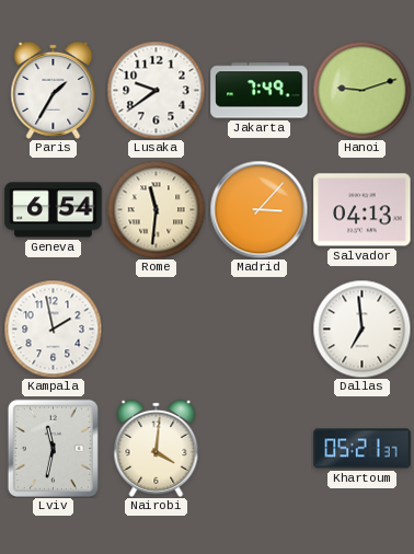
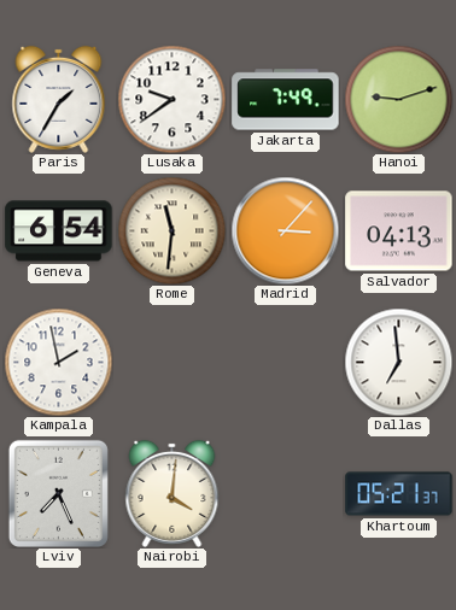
Lviv: 11:32 -> 7:26
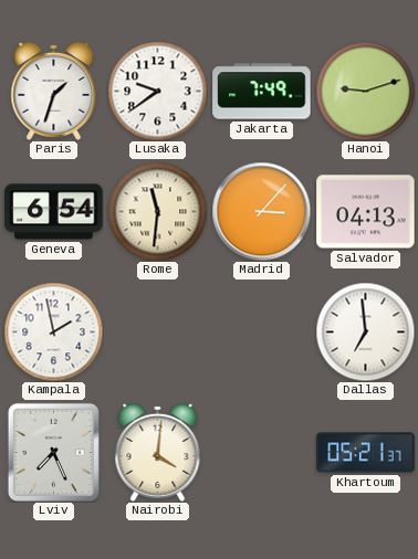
Paris: 1:35 -> 1:33
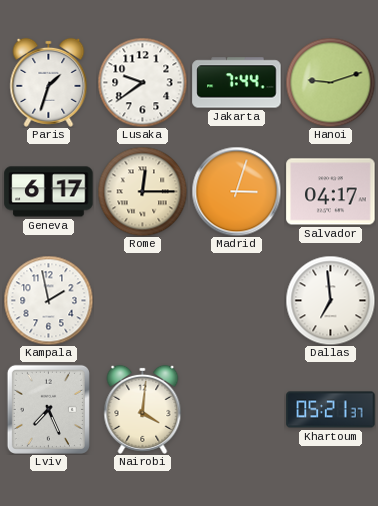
Jakarta: 7:49 -> 7:44
Geneva: 6:54 -> 6:17
Rome: 11:31 -> 12:15
Madrid: 3:07 -> 3:03
Salvador: 04:13 -> 04:17
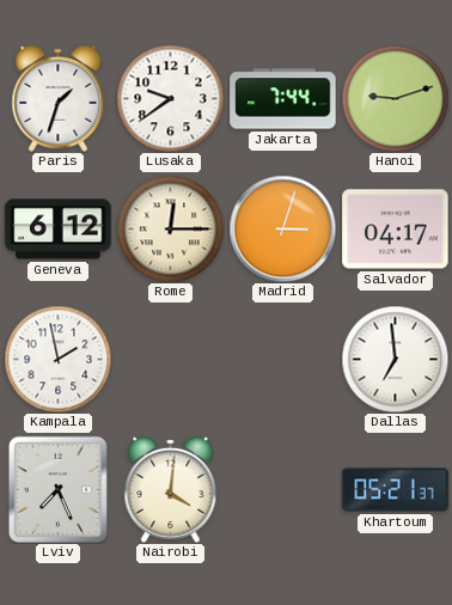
Geneva: 6:17 -> 6:12
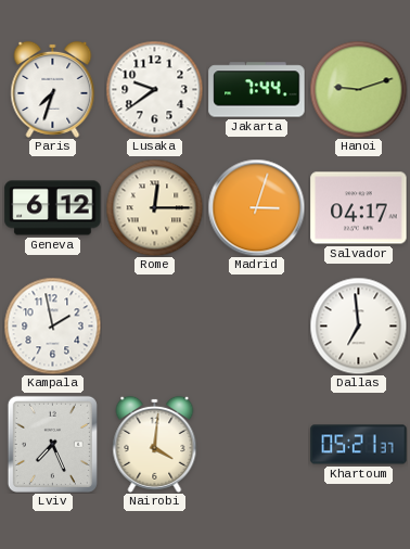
Paris: 1:33 -> 7:33
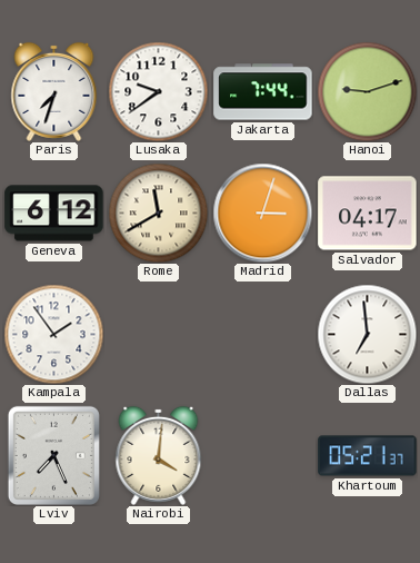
Rome: 12:15 -> 11:40
Kampala: 1:58 -> 1:54
